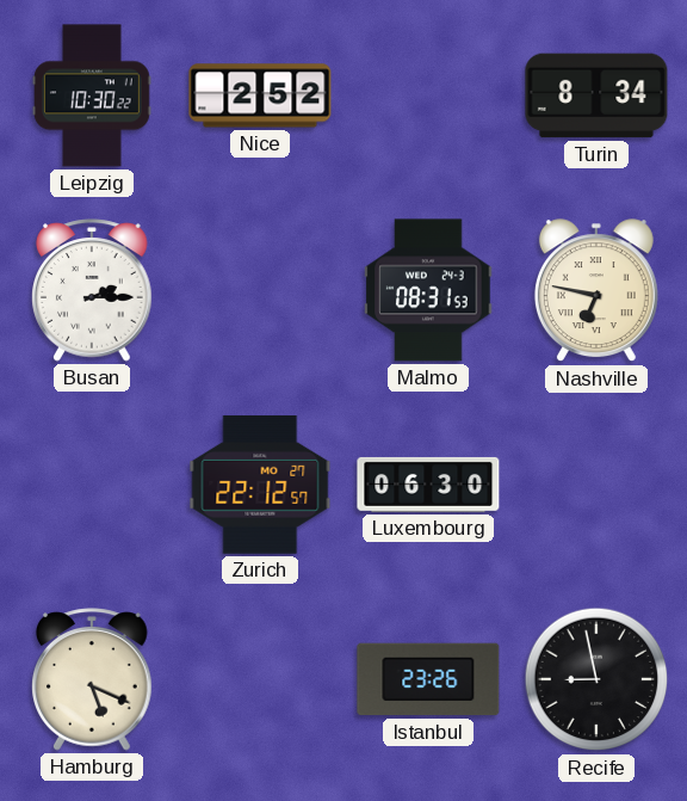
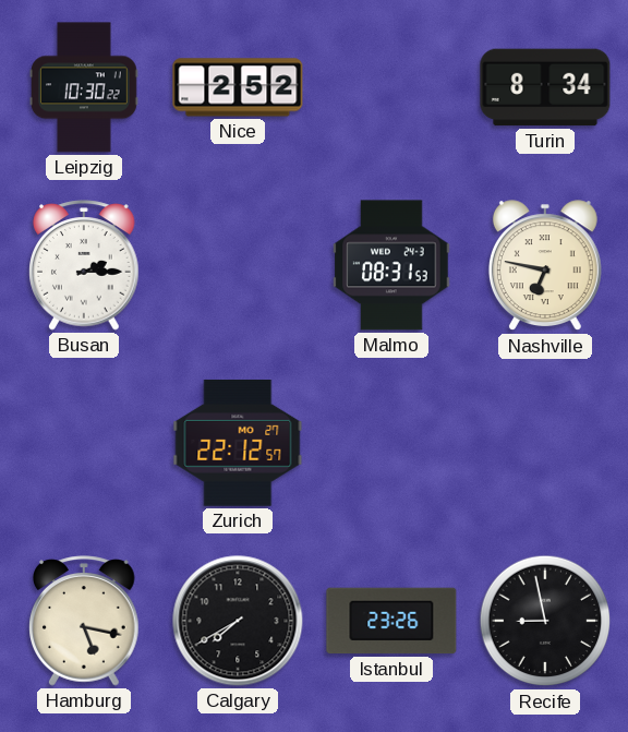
Luxembourg: 06:30 -> none
Hamburg: 5:19 -> 5:17
Calgary: none -> 7:40
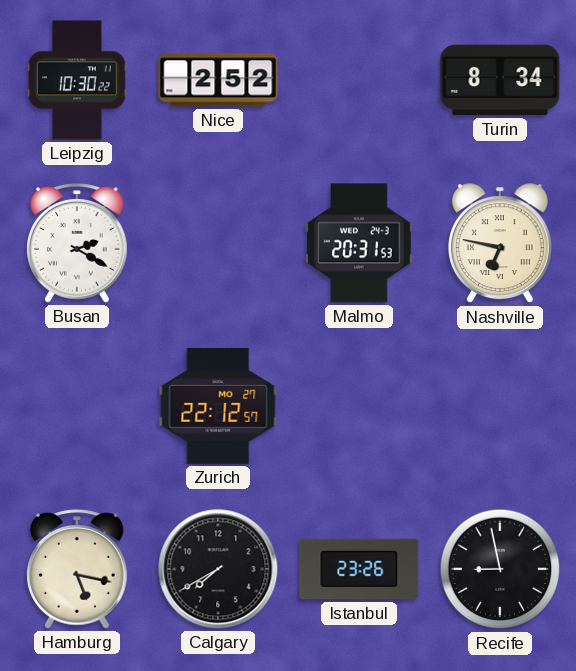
Busan: 2:15 -> 2:20
Malmo: 08:31 -> 20:31
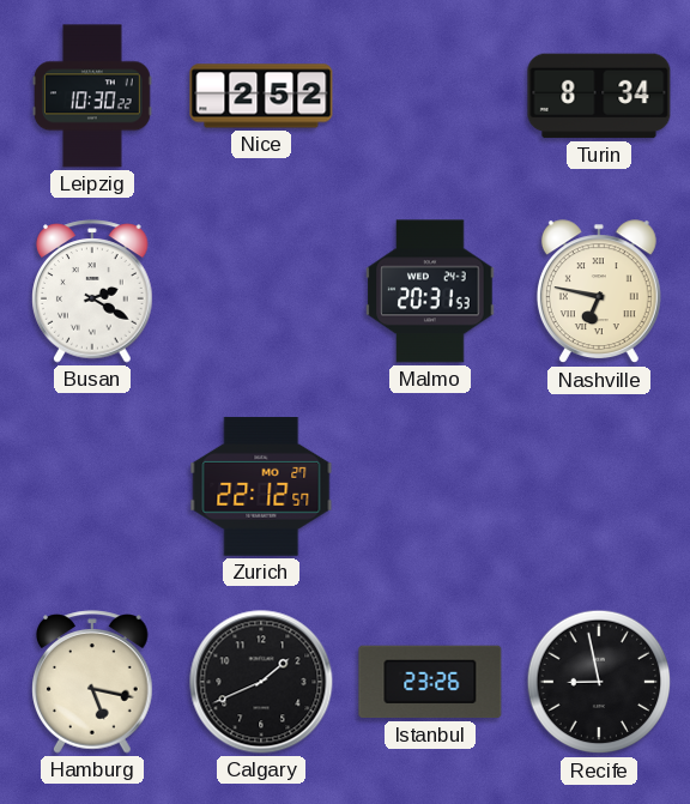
Calgary: 7:40 -> 1:41
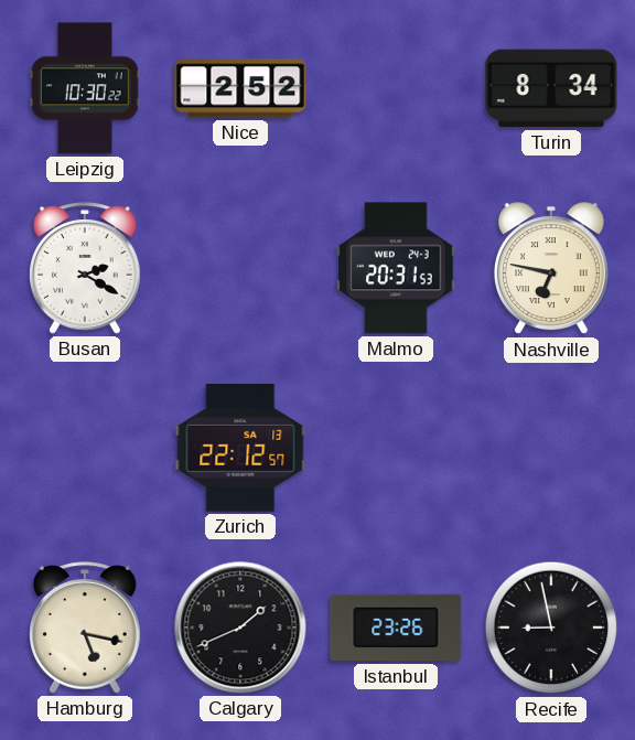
Zurich date: MO 27 -> SA 13
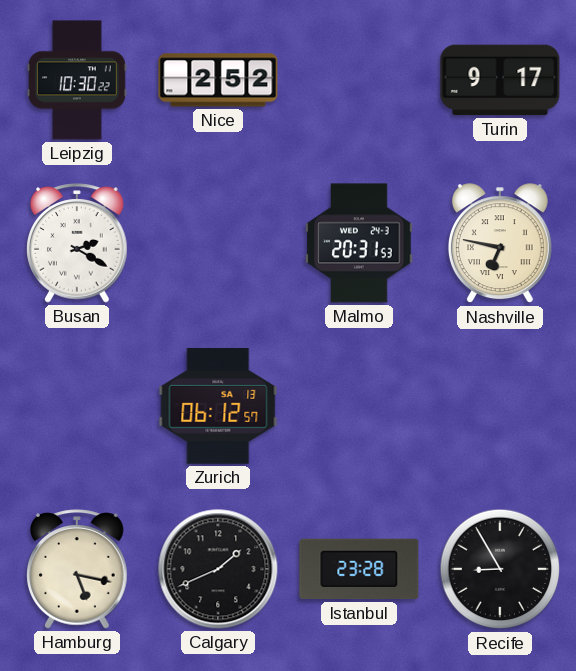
Turin: 8:34 -> 9:17
Zurich: 22:12 -> 06:12
Istanbul: 23:26 -> 23:28
Recife: 8:58 -> 8:55
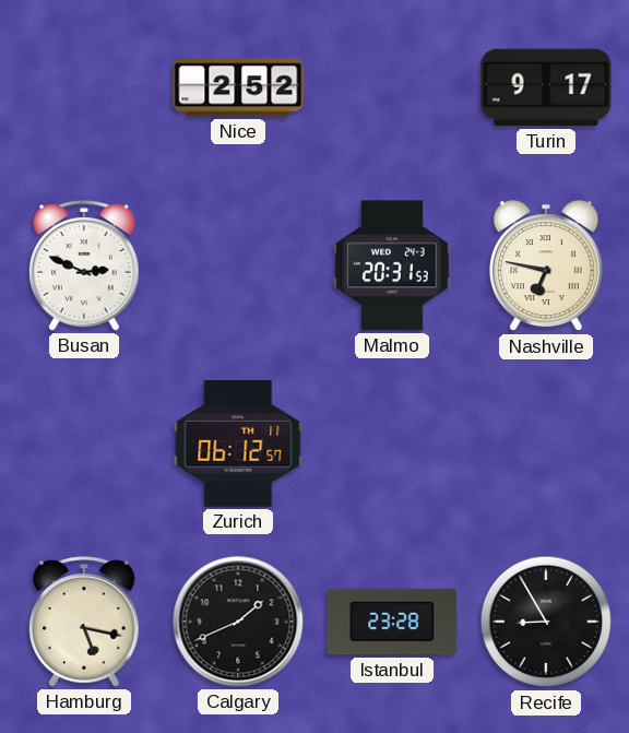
Leipzig: 10:30 -> none
Busan: 2:20 -> 2:49
Zurich date: SA 13 -> TH 11
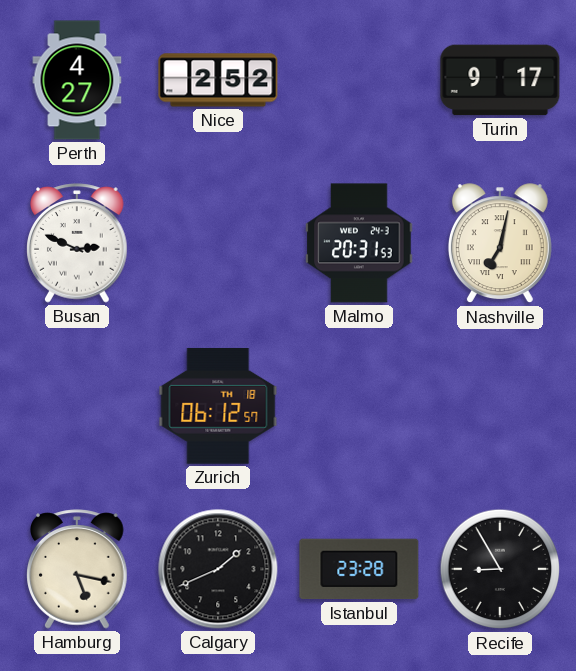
Perth: none -> 4:27
Nashville: 6:47 -> 7:02
Zurich date: TH 11 -> TH 18
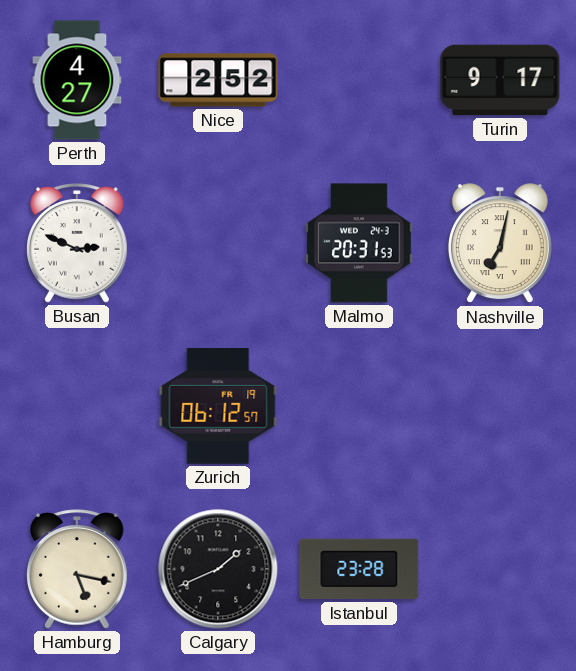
Zurich date: TH 18 -> FR 19
Recife: 8:55 -> none
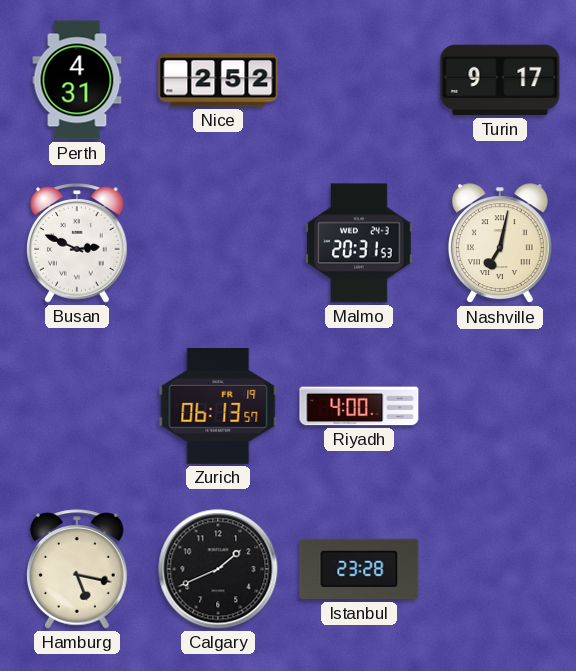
Perth: 4:27 -> 4:31
Zurich: 06:12 -> 06:13
Riyadh: none -> 4:00
